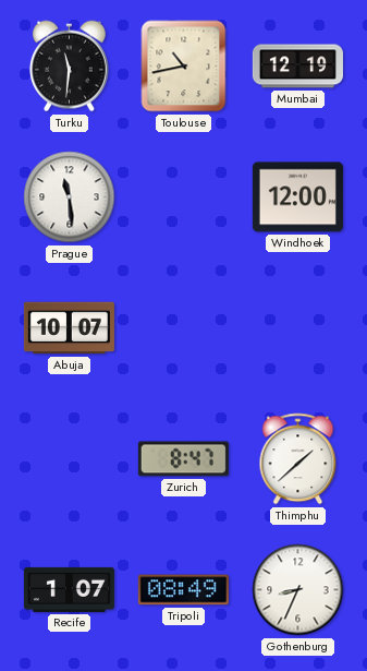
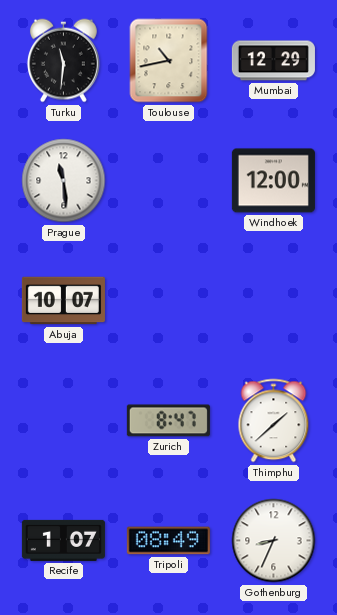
Mumbai: 12:19 -> 12:29
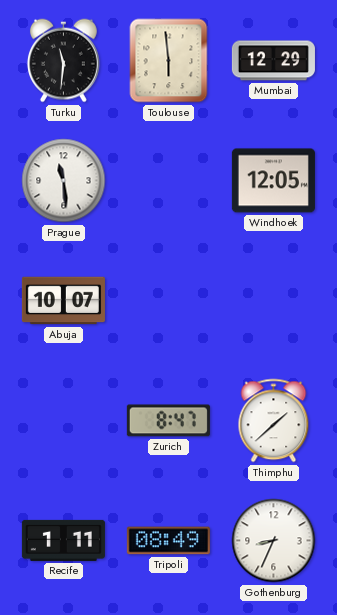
Toulouse: 10:43 -> 5:59
Windhoek: 12:00 -> 12:05
Recife: 1:07 -> 1:11
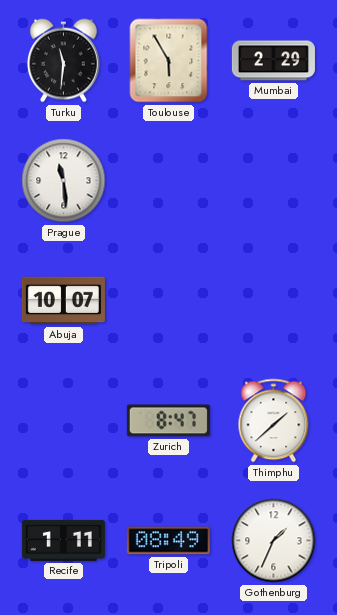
Toulouse: 5:59 -> 5:55
Mumbai: 12:29 -> 2:29
Windhoek: 12:05 -> none
Gothenburg: 8:34 -> 1:34
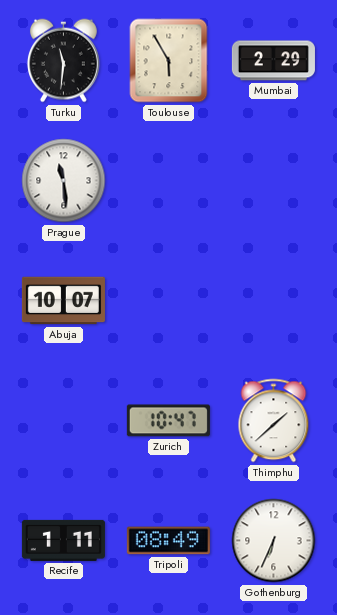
Zurich: 8:47 -> 10:47
Gothenburg: 1:34 -> 6:34
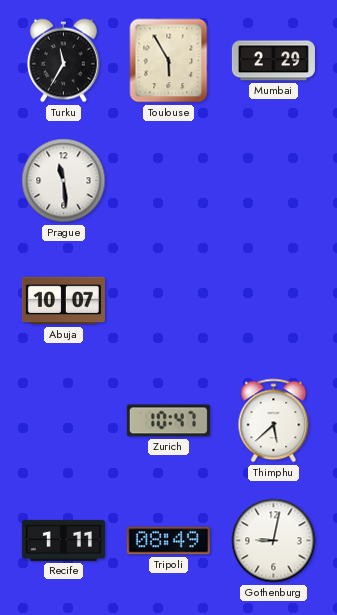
Turku: 11:31 -> 11:35
Thimphu: 1:38 -> 5:38
Gothenburg: 6:34 -> 9:02
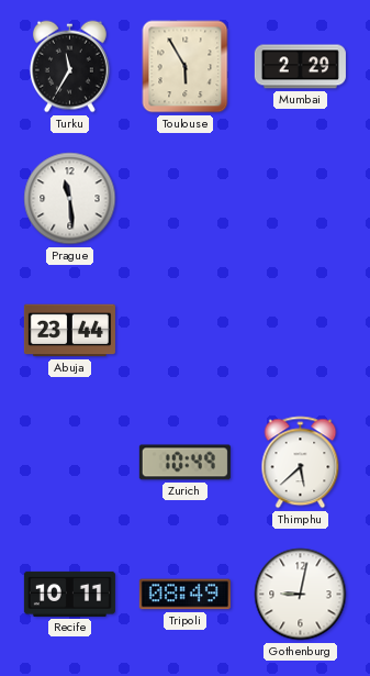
Abuja: 10:07 -> 23:44
Zurich: 10:47 -> 10:49
Recife: 1:11 -> 10:11
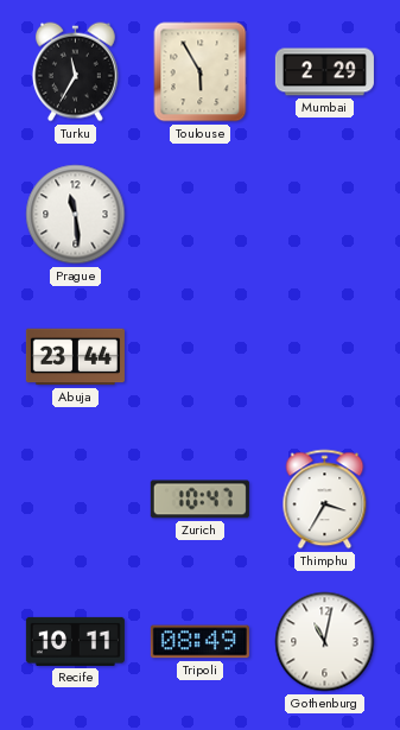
Zurich: 10:49 -> 10:47
Thimphu: 5:38 -> 3:35
Gothenburg: 9:02 -> 11:02
